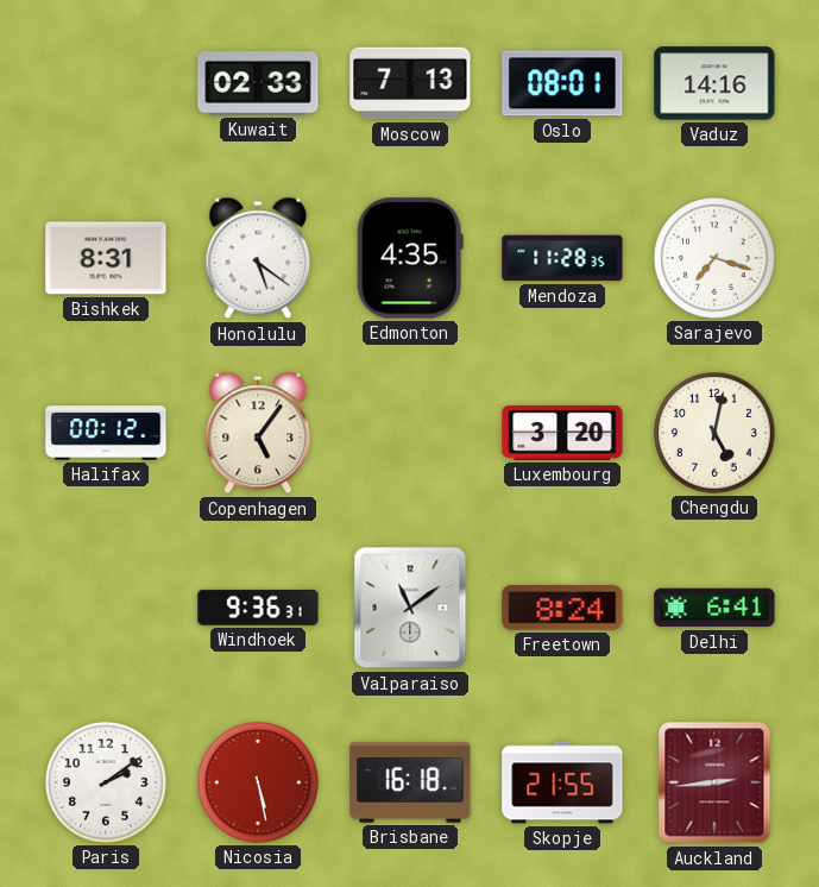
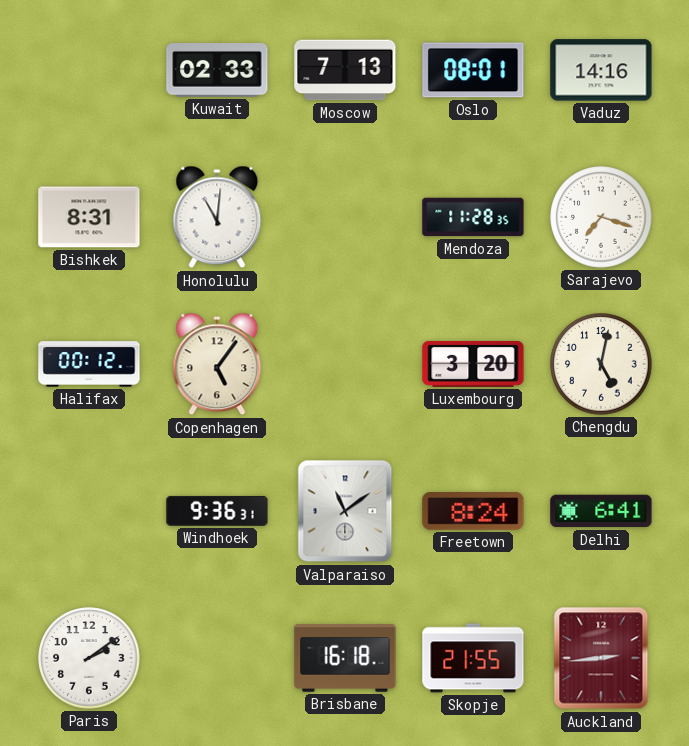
Honolulu: 5:21 -> 11:01
Edmonton: 4:35 -> none
Nicosia: 5:28 -> none
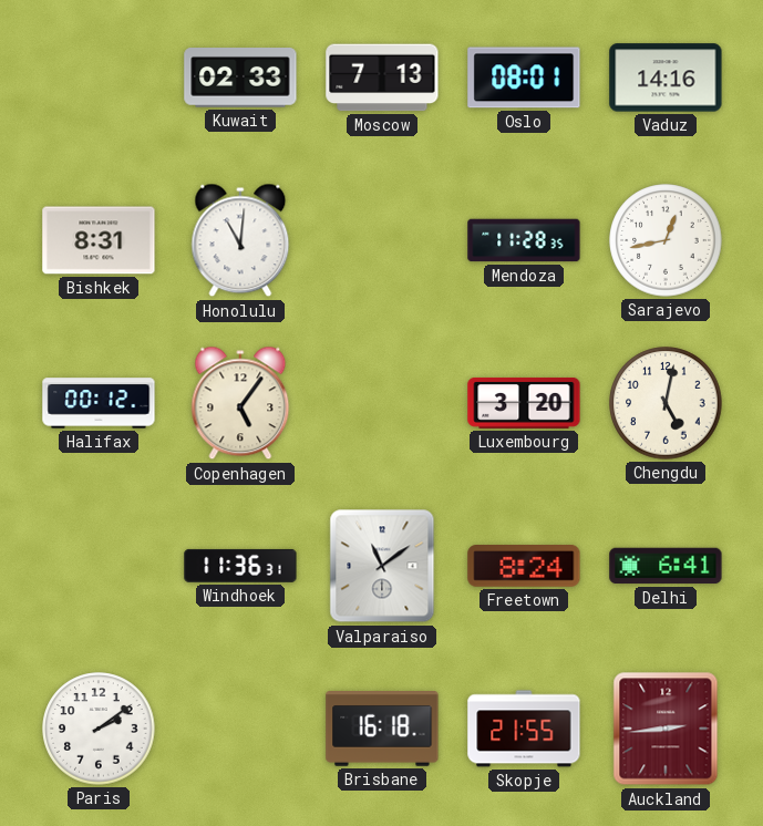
Sarajevo: 7:18 -> 12:43
Windhoek: 9:36 -> 11:36
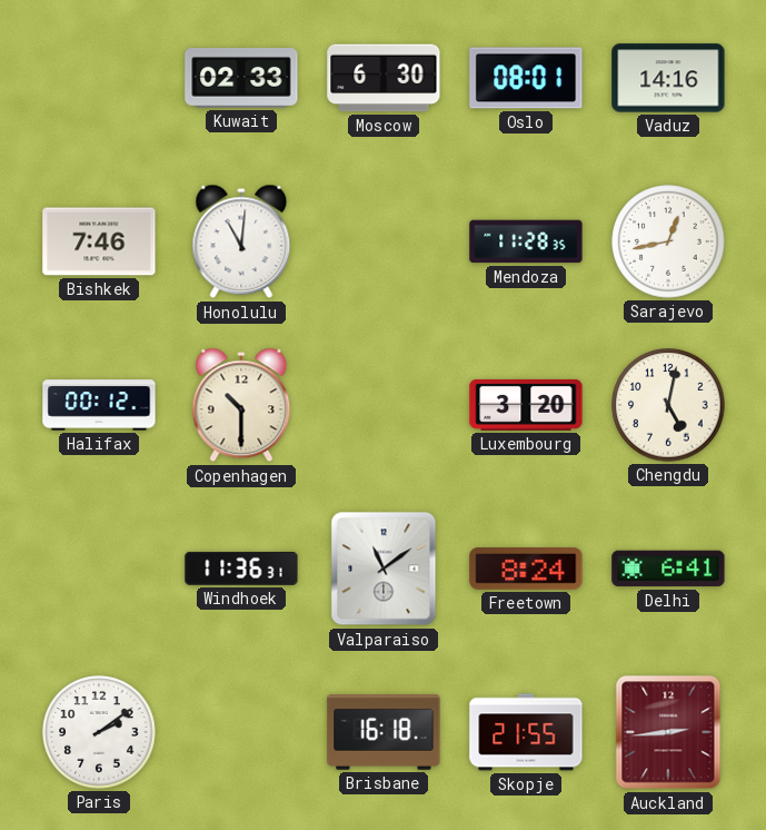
Moscow: 7:13 -> 6:30
Bishkek: 8:31 -> 7:46
Copenhagen: 5:06 -> 10:30
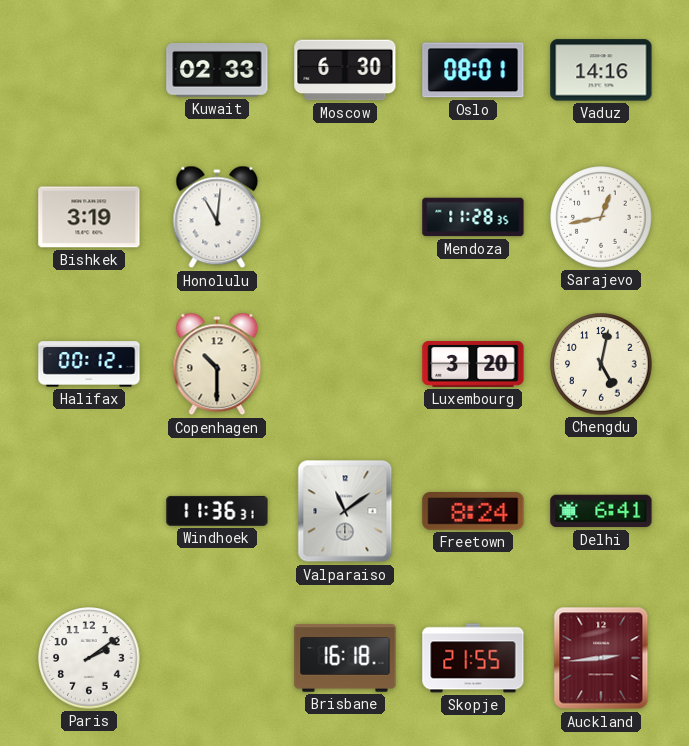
Bishkek: 7:46 -> 3:19
